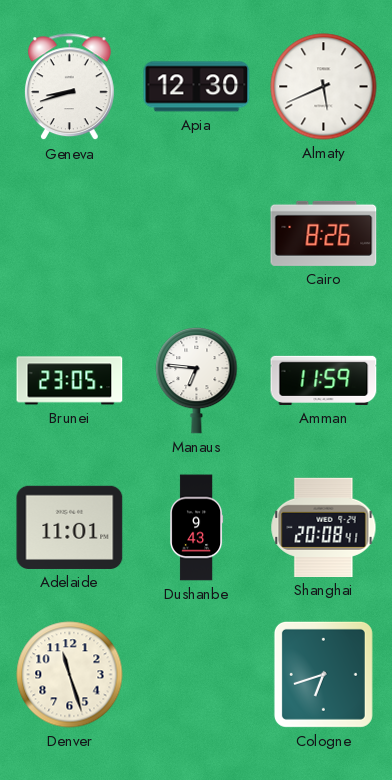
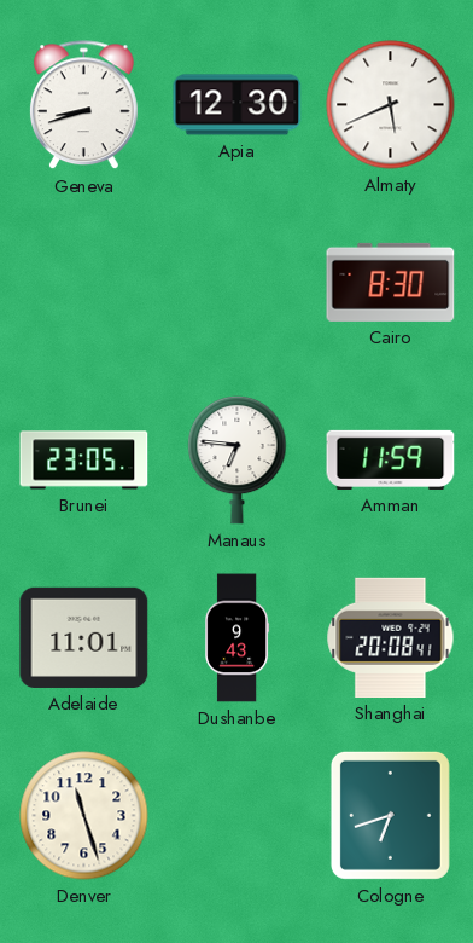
Cairo: 8:26 -> 8:30
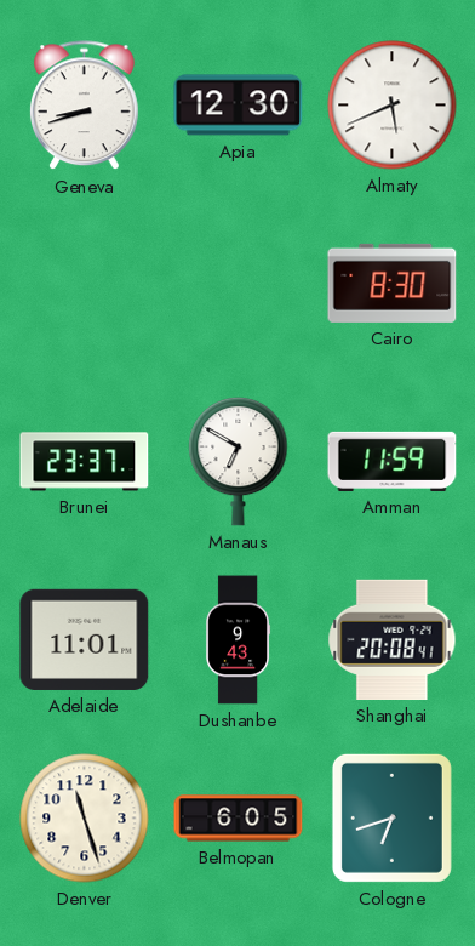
Brunei: 23:05 -> 23:37
Manaus: 6:46 -> 6:50
Belmopan: none -> 6:05
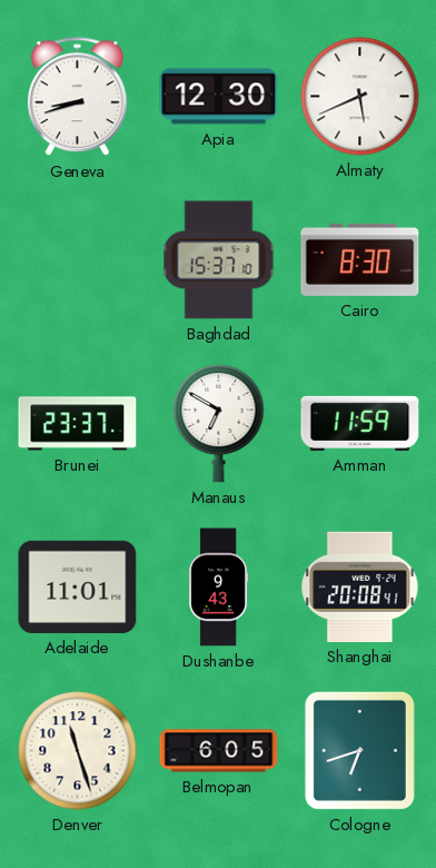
Baghdad: none -> 15:37
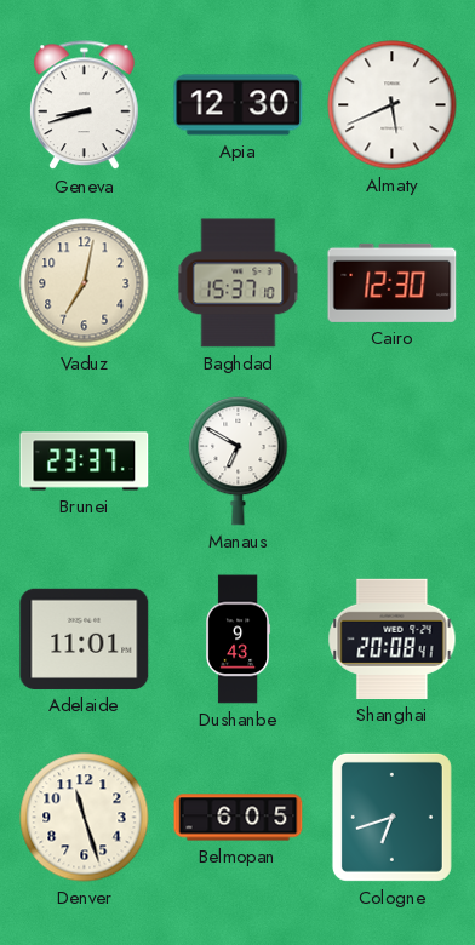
Vaduz: none -> 7:02
Cairo: 8:30 -> 12:30
Amman: 11:59 -> none
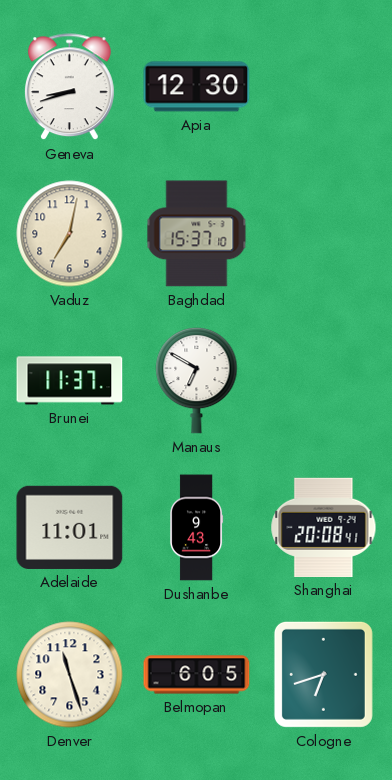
Almaty: 5:41 -> none
Cairo: 12:30 -> none
Brunei: 23:37 -> 11:37
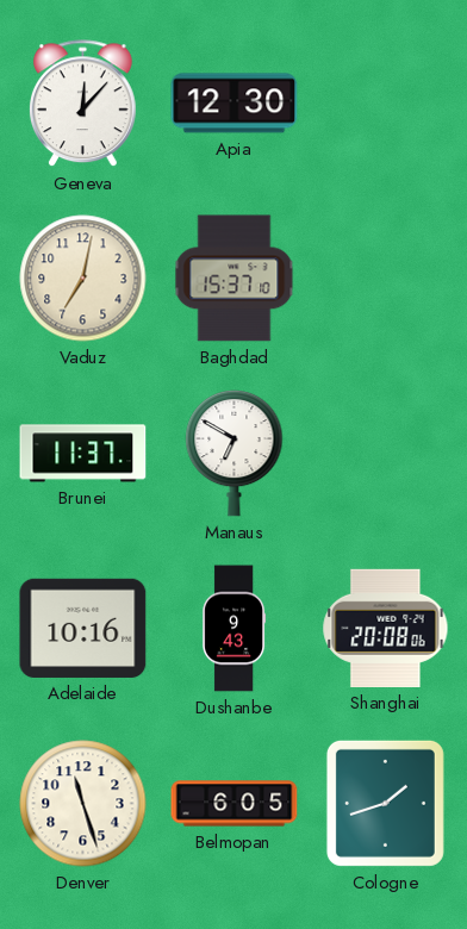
Geneva: 8:42 -> 12:07
Adelaide: 11:01 -> 10:16
Shanghai: 20:08:41 -> 20:08:06
Cologne: 6:42 -> 1:42
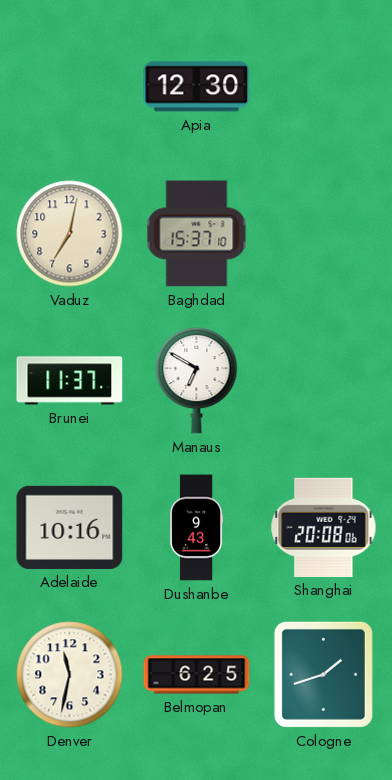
Geneva: 12:07 -> none
Denver: 11:27 -> 11:32
Belmopan: 6:05 -> 6:25
